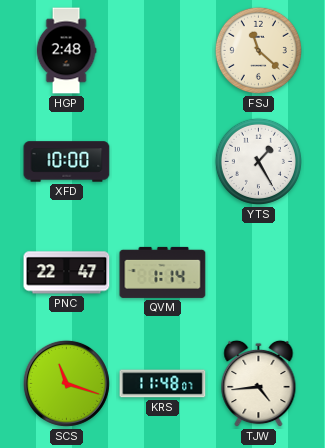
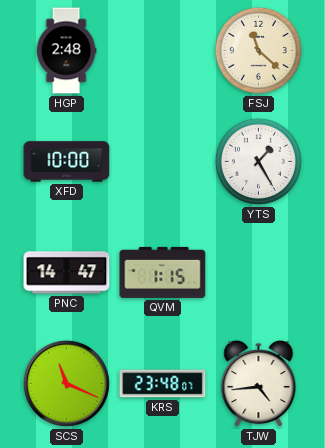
PNC: 22:47 -> 14:47
QVM: 1:14 -> 1:15
SCS: 11:18 -> 11:19
KRS: 11:48 -> 23:48
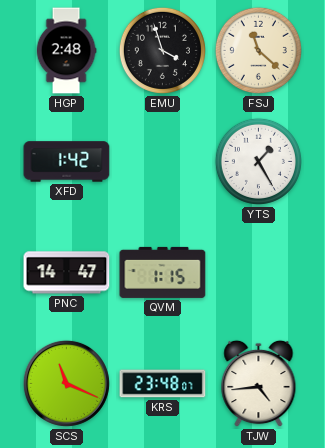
EMU: none -> 3:57
XFD: 10:00 -> 1:42
